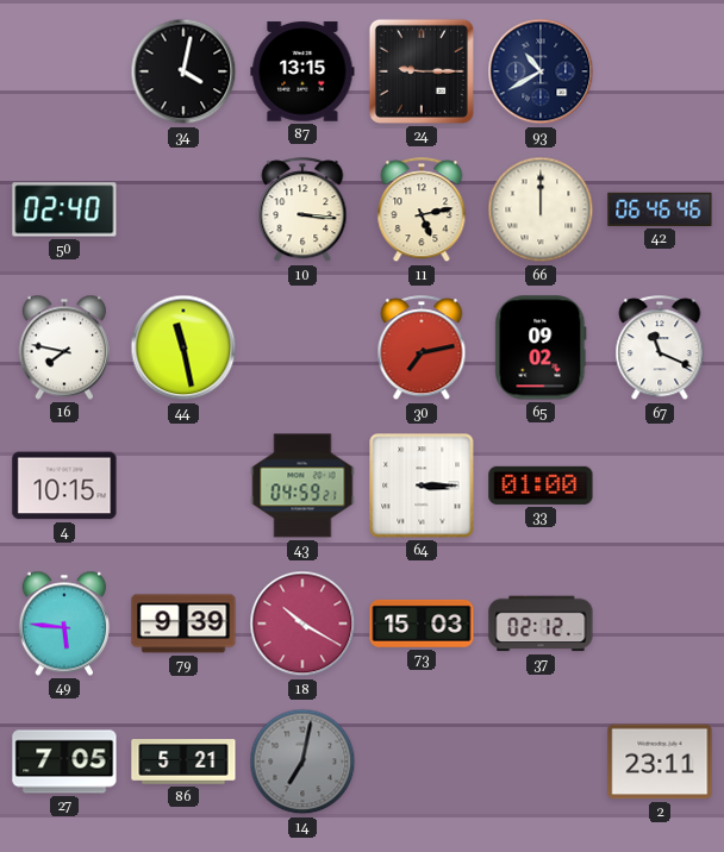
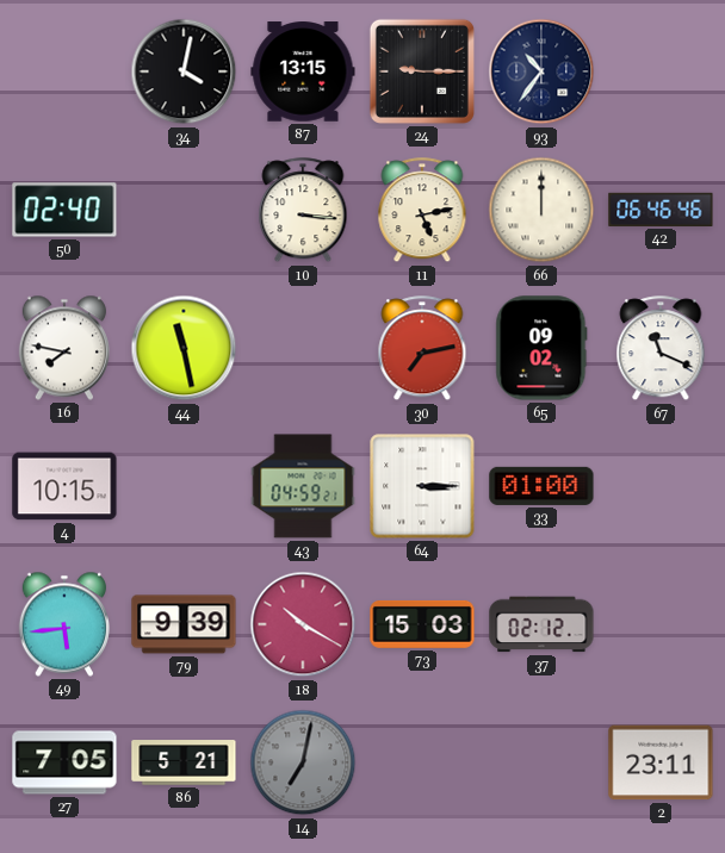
93: 10:40 -> 10:36
49: 5:46 -> 5:44
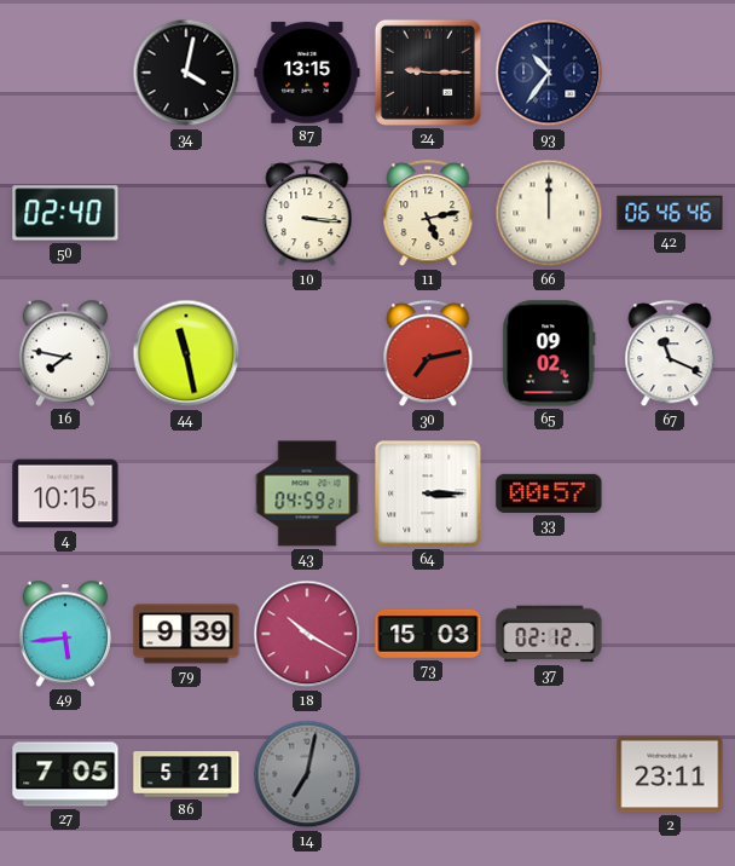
33: 01:00 -> 00:57
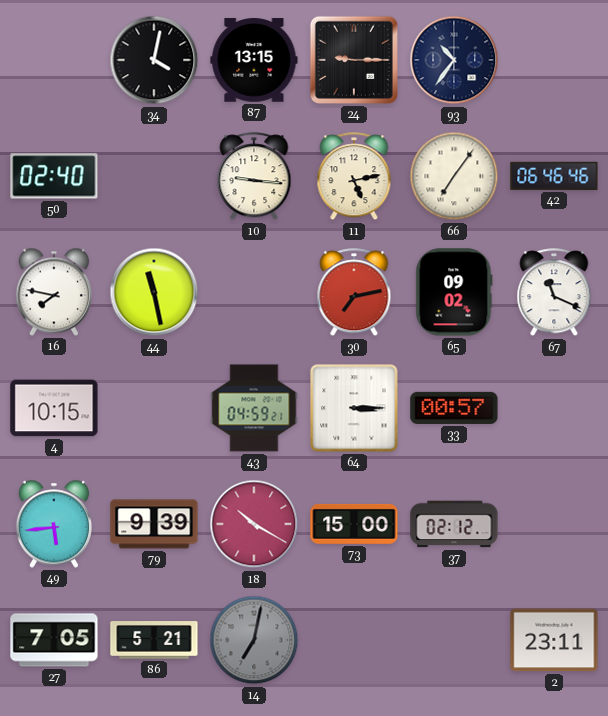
10: 3:16 -> 9:16
66: 12:00 -> 7:06
73: 15:03 -> 15:00
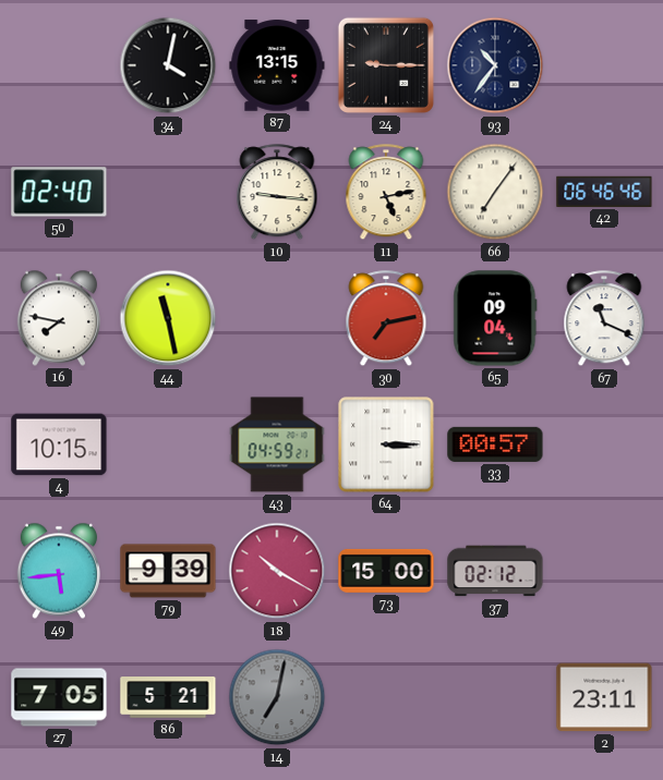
65: 09:02 -> 09:04
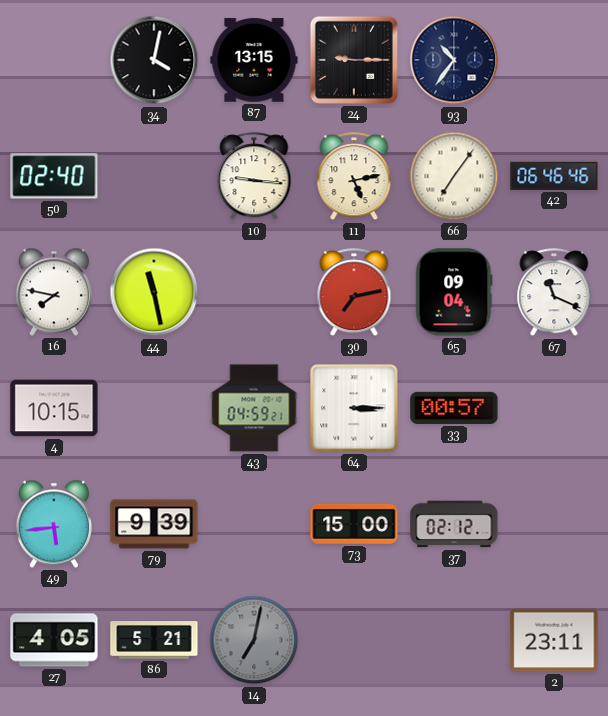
18: 10:20 -> none
27: 7:05 -> 4:05
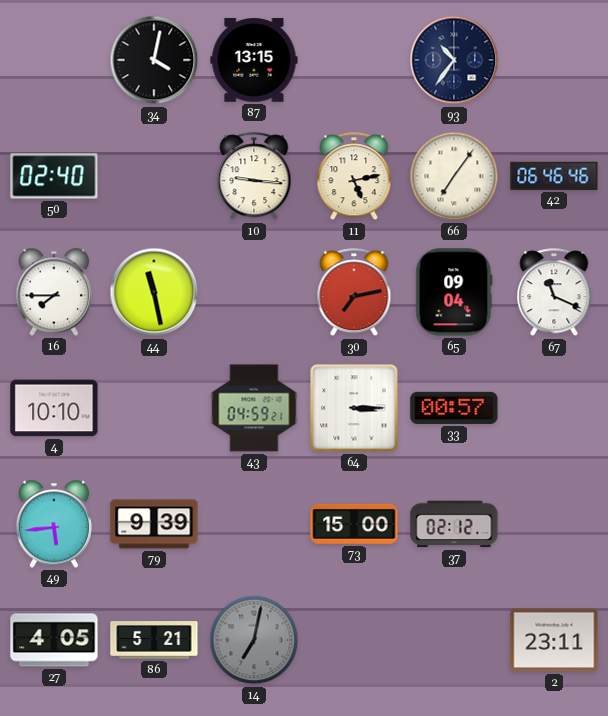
24: 9:15 -> none
16: 7:47 -> 7:45
4: 10:15 -> 10:10
